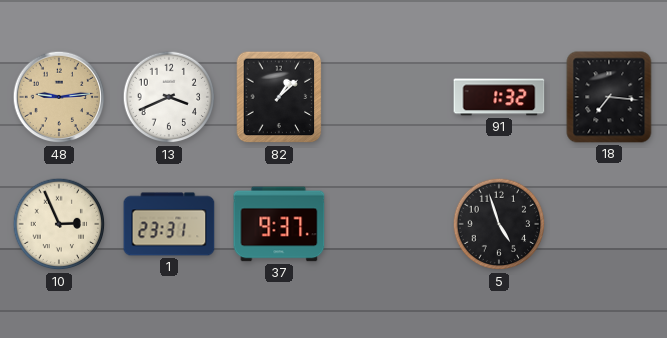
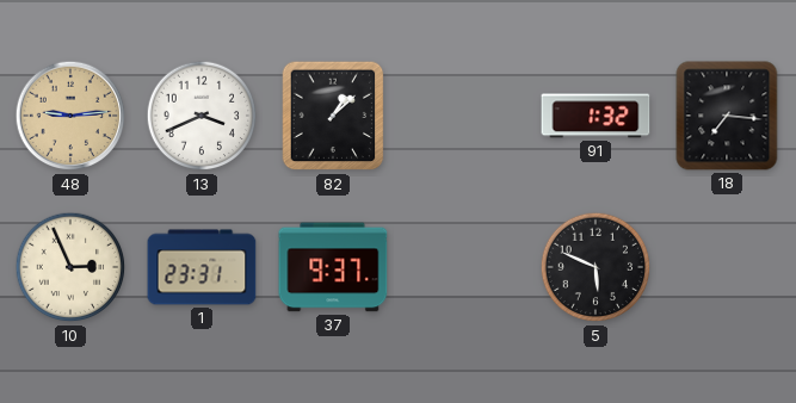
5: 4:57 -> 5:49
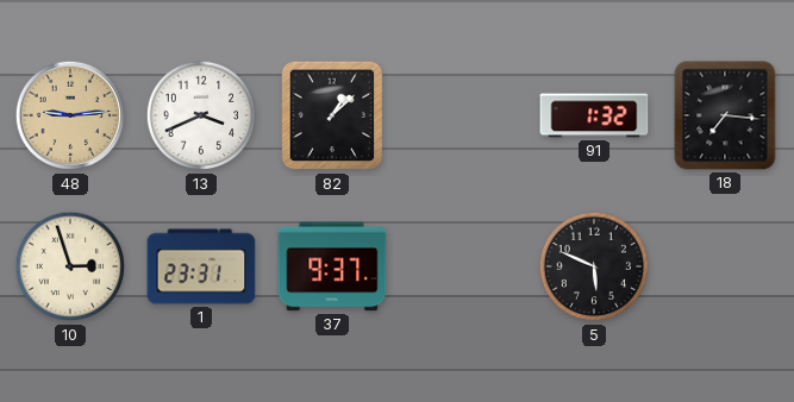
10: 2:56 -> 2:57
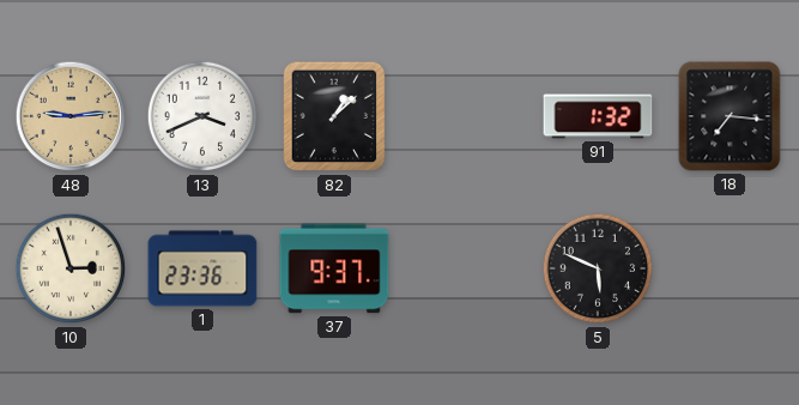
1: 23:31 -> 23:36
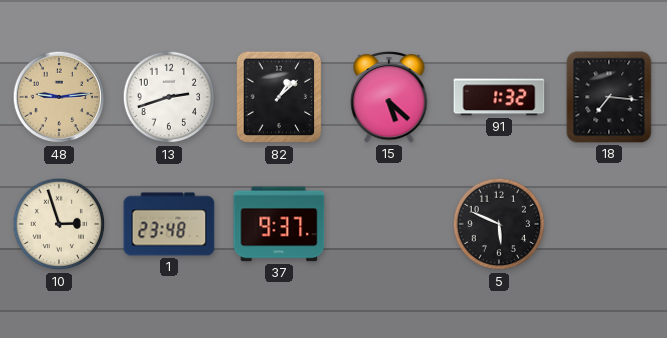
13: 3:41 -> 2:42
15: none -> 5:22
1: 23:36 -> 23:48
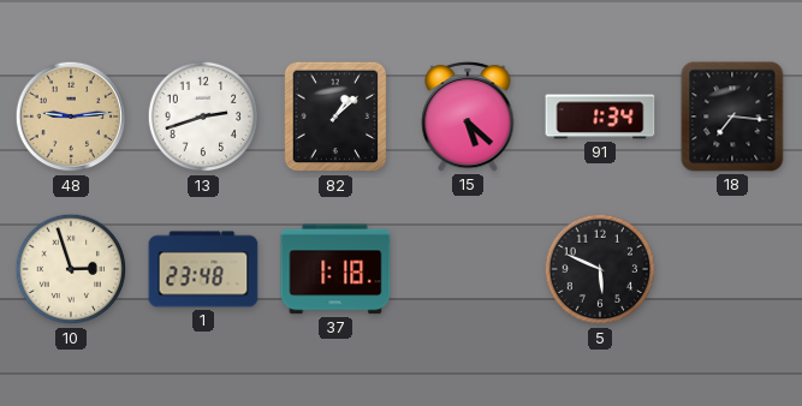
91: 1:32 -> 1:34
37: 9:37 -> 1:18
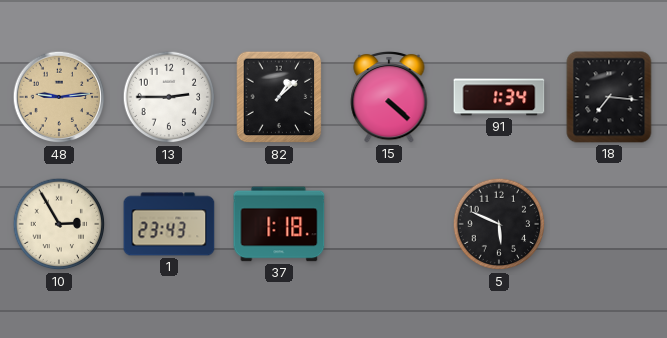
13: 2:42 -> 2:45
15: 5:22 -> 4:22
10: 2:57 -> 2:55
1: 23:48 -> 23:43
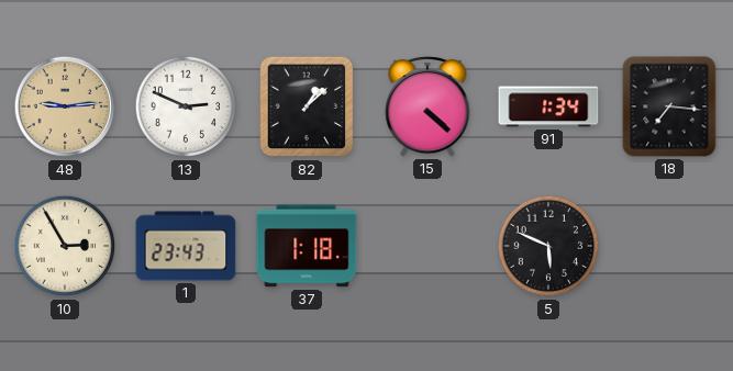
13: 2:45 -> 2:49
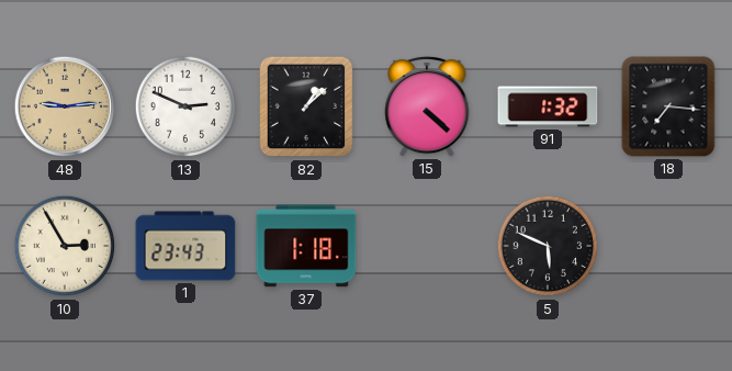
91: 1:34 -> 1:32
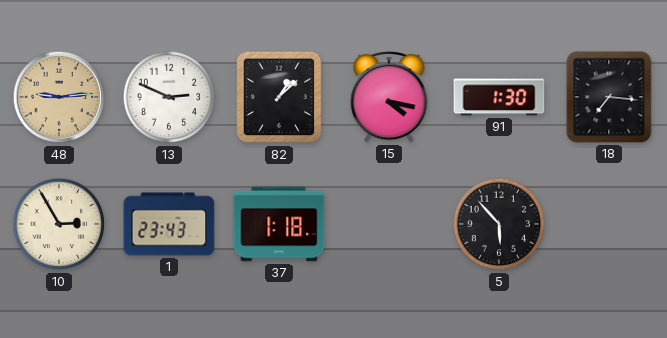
15: 4:22 -> 4:17
91: 1:32 -> 1:30
5: 5:49 -> 5:53
